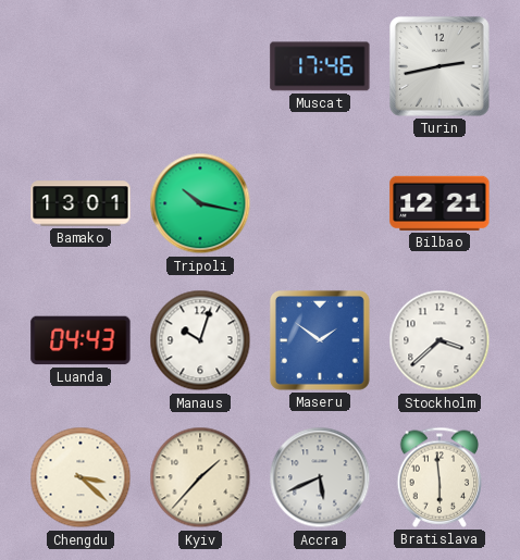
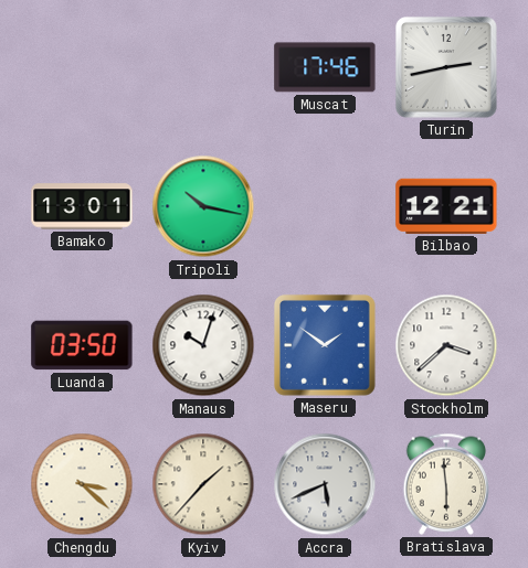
Luanda: 04:43 -> 03:50
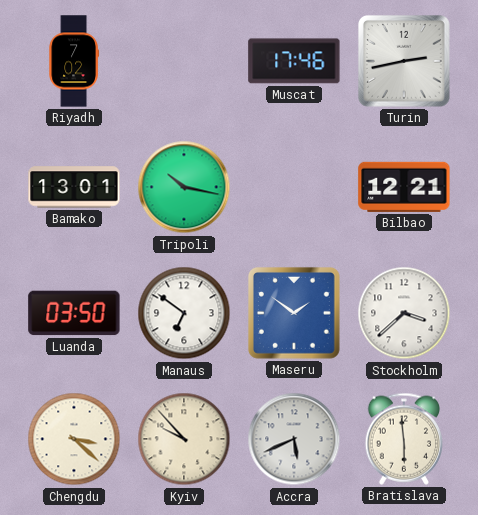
Riyadh: none -> 7:02
Manaus: 10:03 -> 6:51
Kyiv: 1:37 -> 9:53
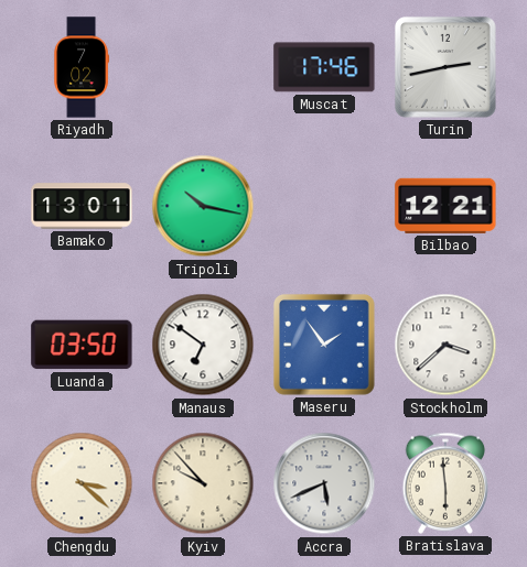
Maseru: 1:51 -> 1:54
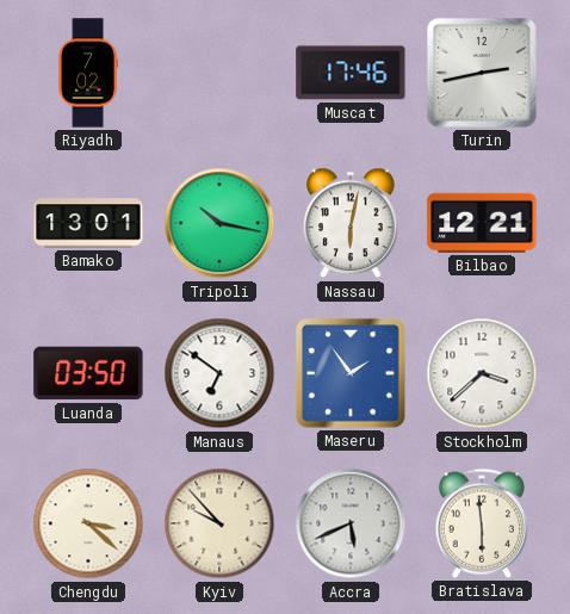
Nassau: none -> 6:02
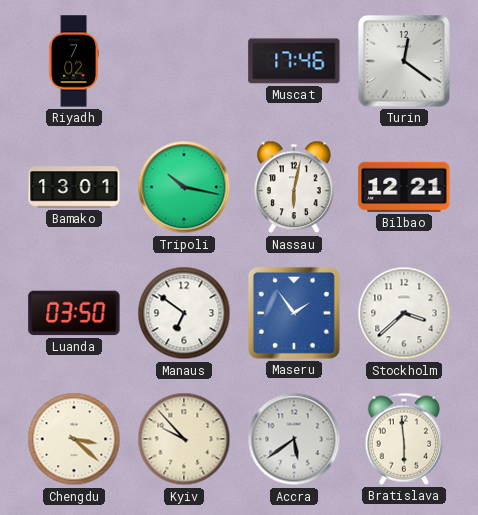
Turin: 2:43 -> 12:21
Accra: 5:41 -> 5:39
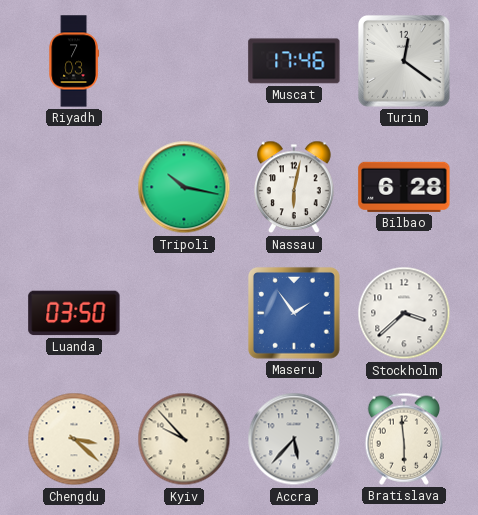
Riyadh: 7:02 -> 7:03
Bamako: 13:01 -> none
Bilbao: 12:21 -> 6:28
Manaus: 6:51 -> none
Accra: 5:39 -> 5:37
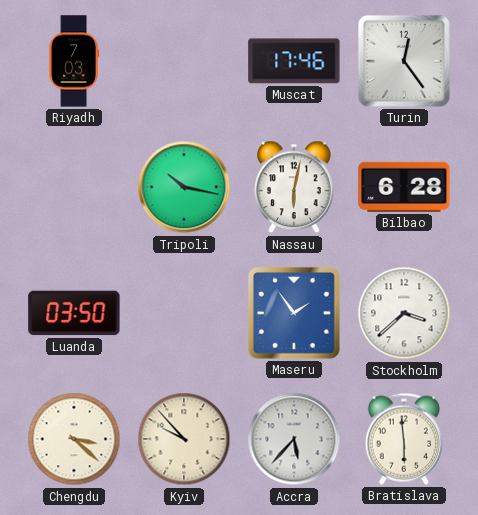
Turin: 12:21 -> 12:24
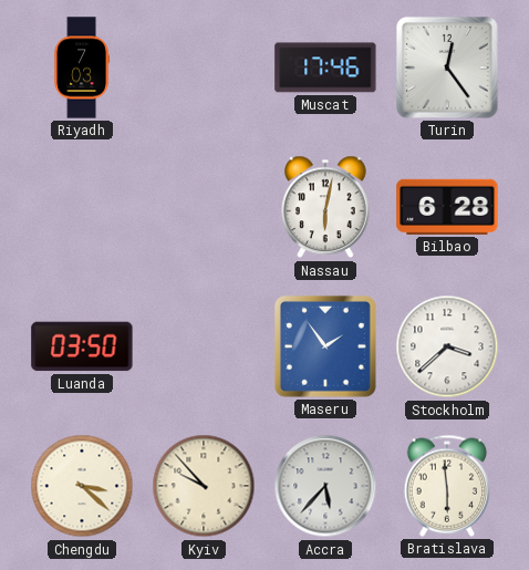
Tripoli: 10:17 -> none
